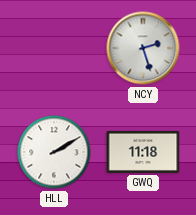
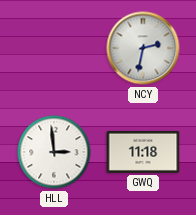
NCY: 2:27 -> 2:32
HLL: 2:10 -> 2:59
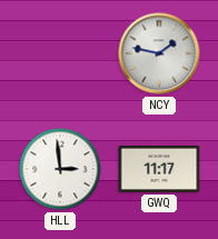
NCY: 2:32 -> 1:47
GWQ: 11:18 -> 11:17
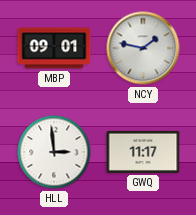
MBP: none -> 09:01
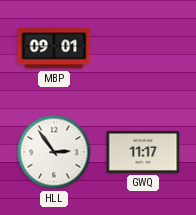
NCY: 1:47 -> none
HLL: 2:59 -> 2:54
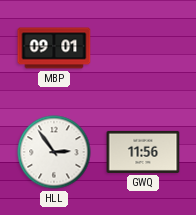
GWQ: 11:17 -> 11:56
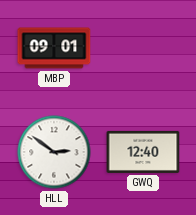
HLL: 2:54 -> 2:51
GWQ: 11:56 -> 12:40
